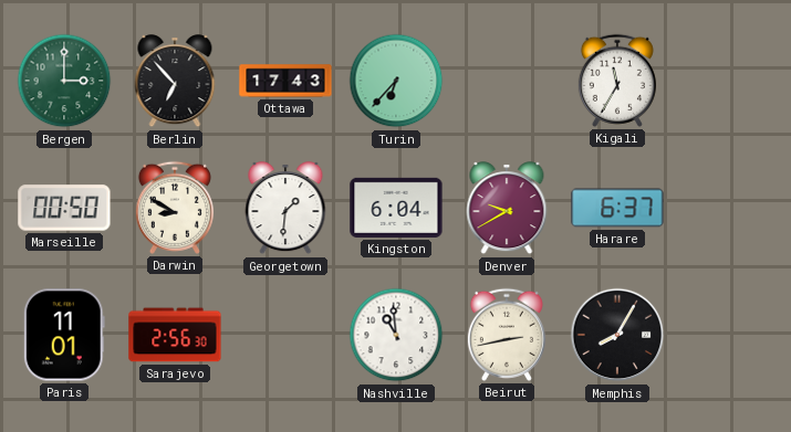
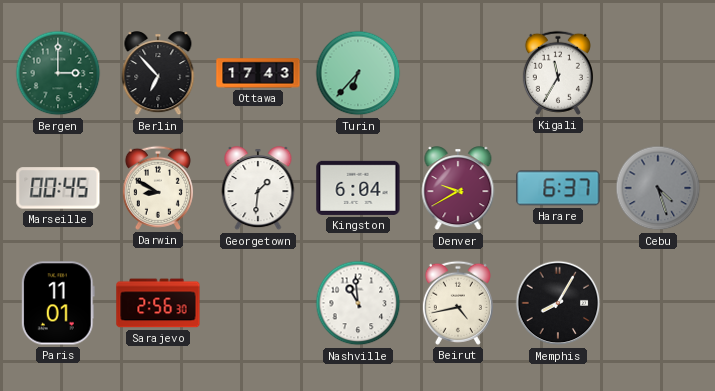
Marseille: 00:50 -> 00:45
Cebu: none -> 4:27
Beirut: 2:43 -> 4:43
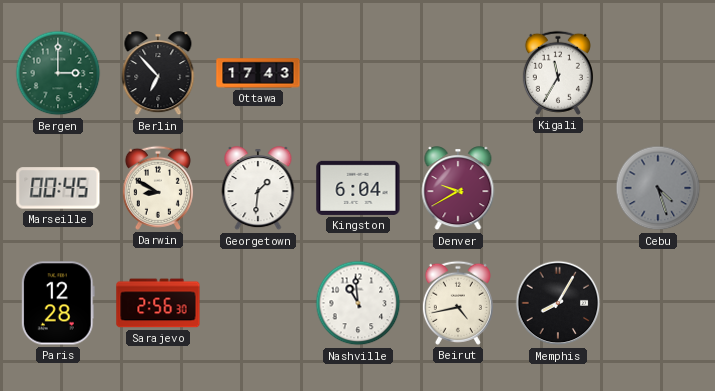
Turin: 6:37 -> none
Harare: 6:37 -> none
Paris: 11:01 -> 12:28
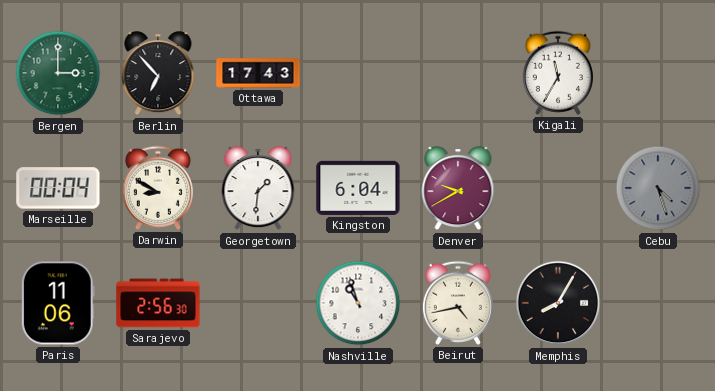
Marseille: 00:45 -> 00:04
Paris: 12:28 -> 11:06
Nashville: 10:59 -> 10:57
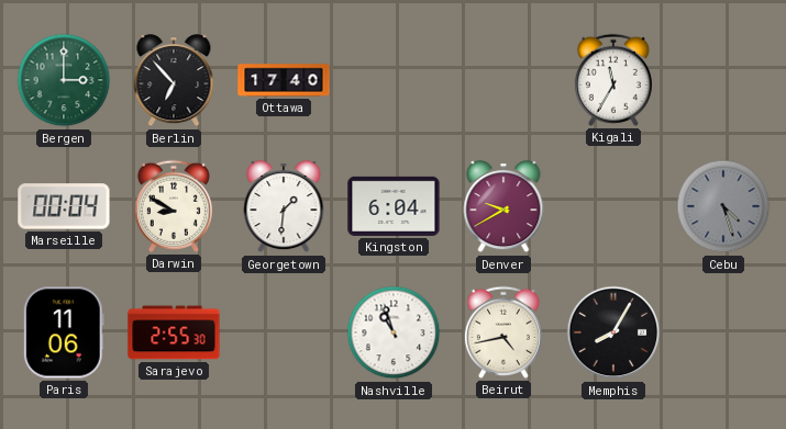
Ottawa: 17:43 -> 17:40
Sarajevo: 2:56 -> 2:55
